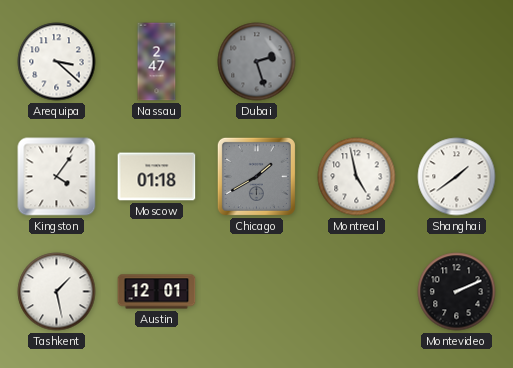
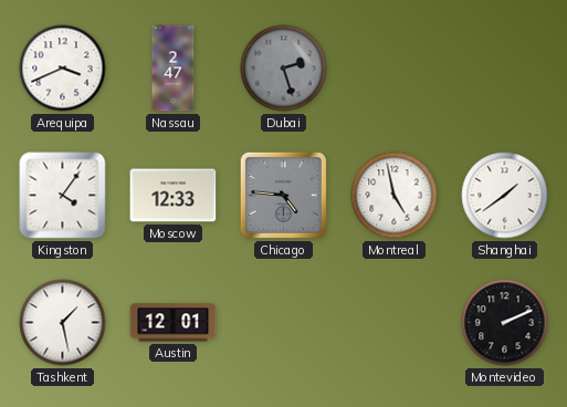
Arequipa: 3:22 -> 3:41
Moscow: 01:18 -> 12:33
Chicago: 1:40 -> 4:46
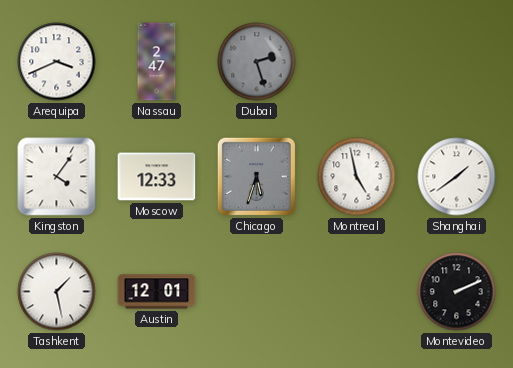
Chicago: 4:46 -> 5:33
